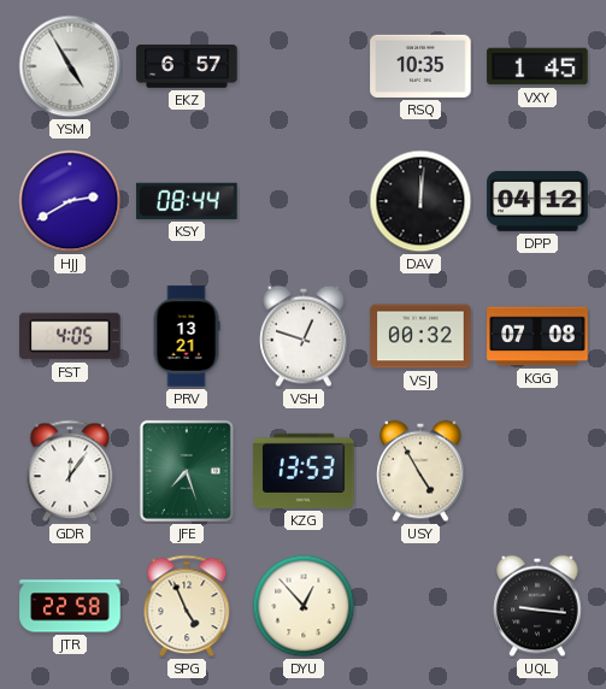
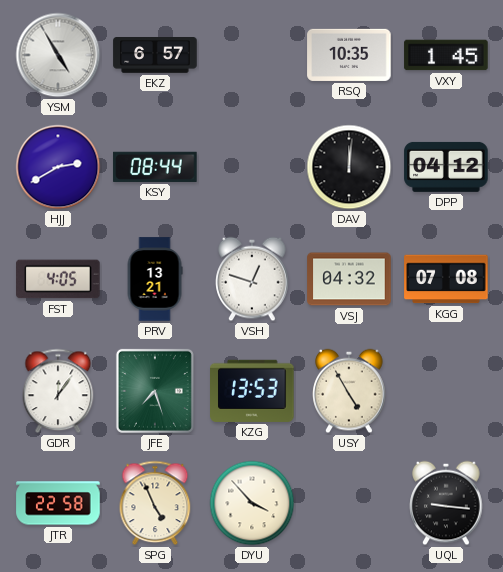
VSJ: 00:32 -> 04:32
DYU: 12:53 -> 3:53
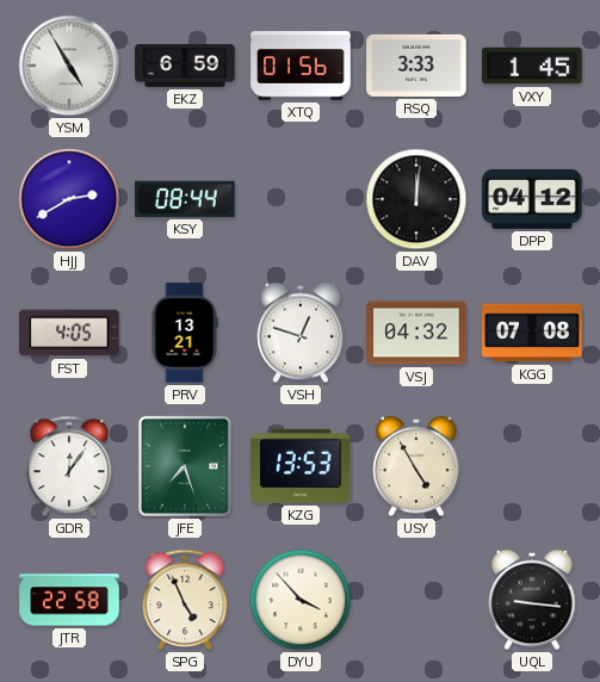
EKZ: 6:57 -> 6:59
XTQ: none -> 01:56
RSQ: 10:35 -> 3:33
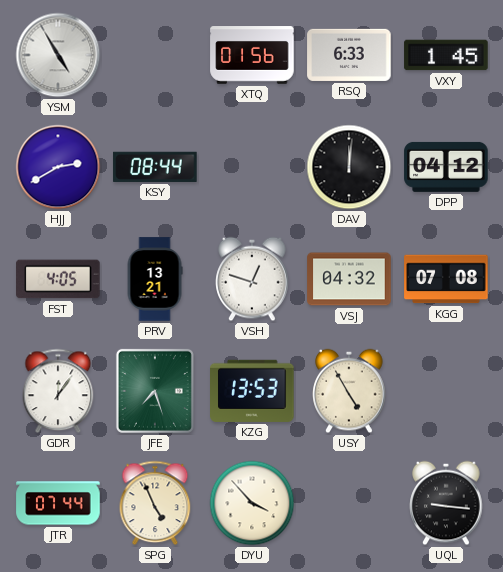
EKZ: 6:59 -> none
RSQ: 3:33 -> 6:33
JTR: 22:58 -> 07:44
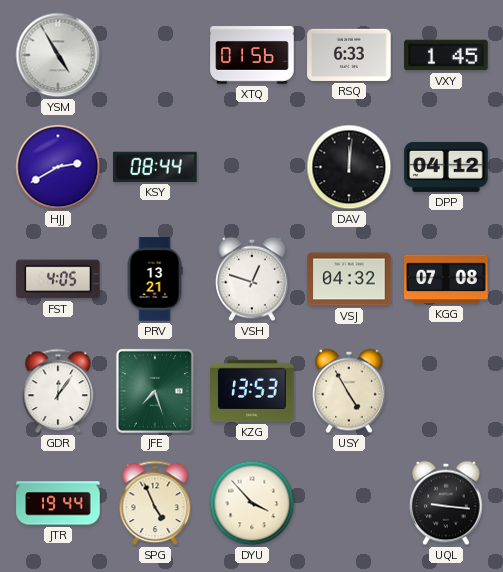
JTR: 07:44 -> 19:44
